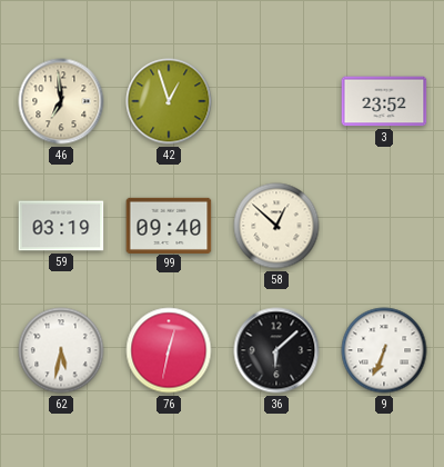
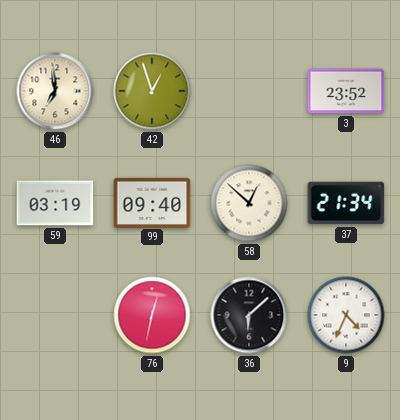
37: none -> 21:34
62: 5:32 -> none
9: 6:34 -> 4:34
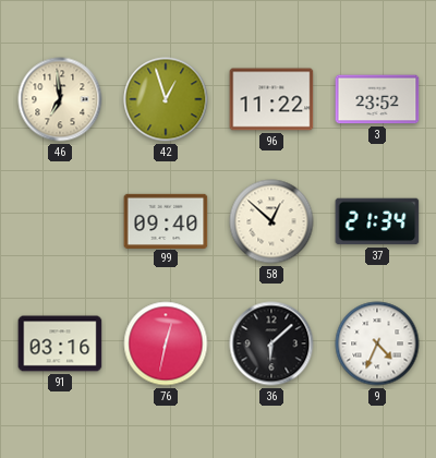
96: none -> 11:22
59: 03:19 -> none
91: none -> 03:16
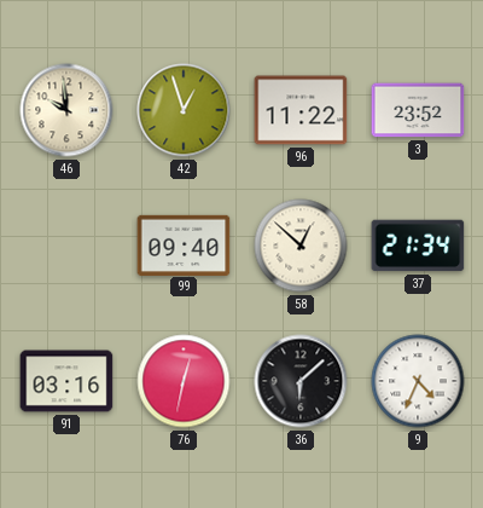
46: 6:59 -> 9:59
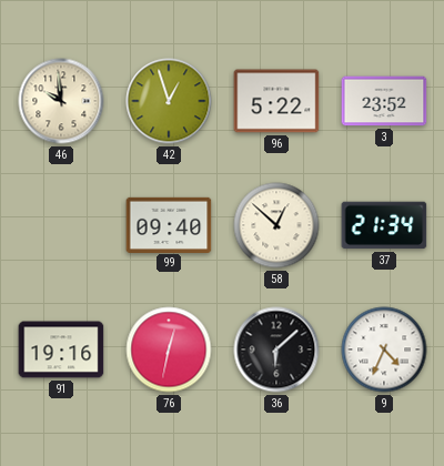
96: 11:22 -> 5:22
91: 03:16 -> 19:16
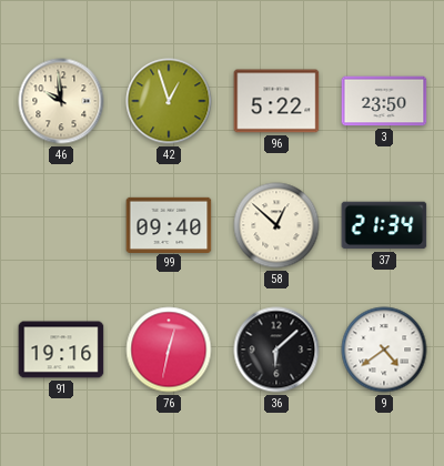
3: 23:52 -> 23:50
9: 4:34 -> 4:39
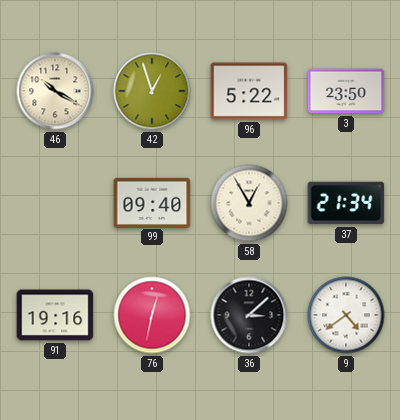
46: 9:59 -> 10:20
58: 12:52 -> 12:55
36: 6:08 -> 3:08
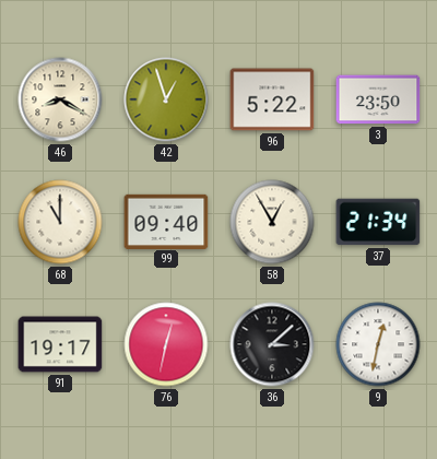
46: 10:20 -> 8:20
68: none -> 11:00
91: 19:16 -> 19:17
9: 4:39 -> 12:32
